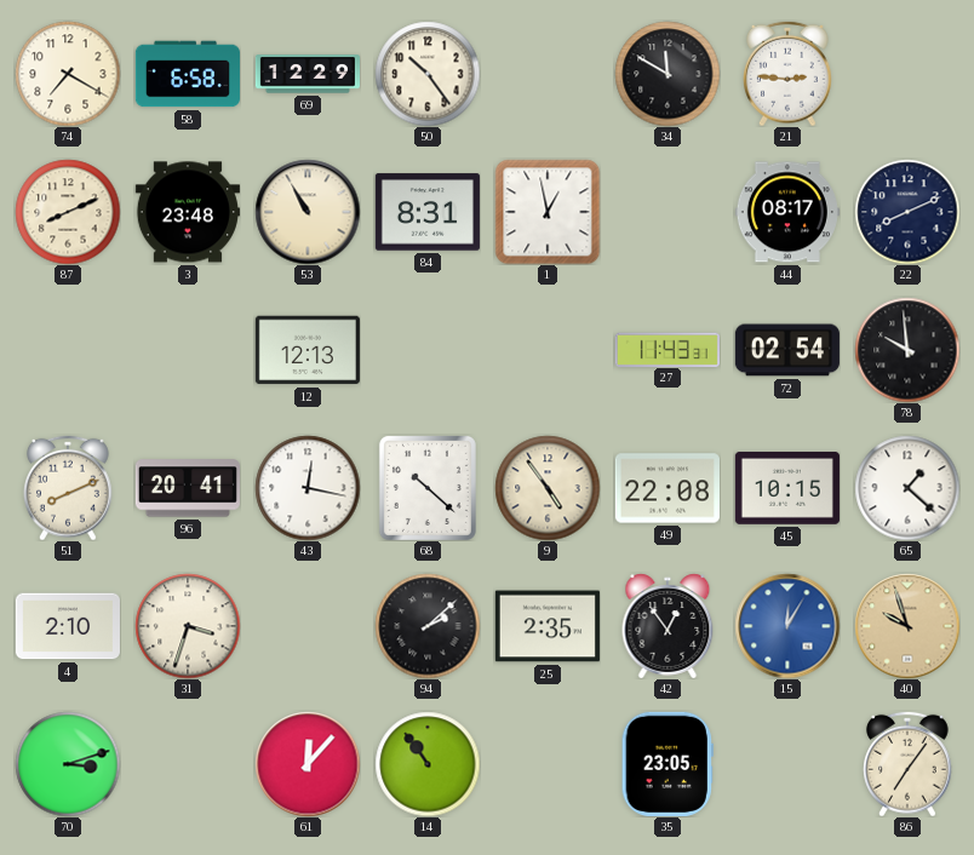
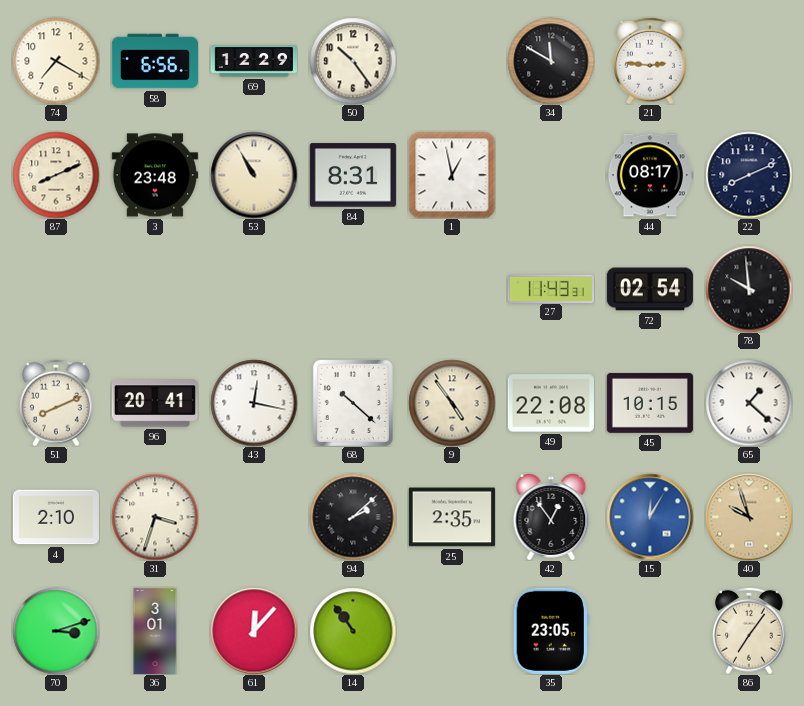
58: 6:58 -> 6:56
12: 12:13 -> none
36: none -> 3:01
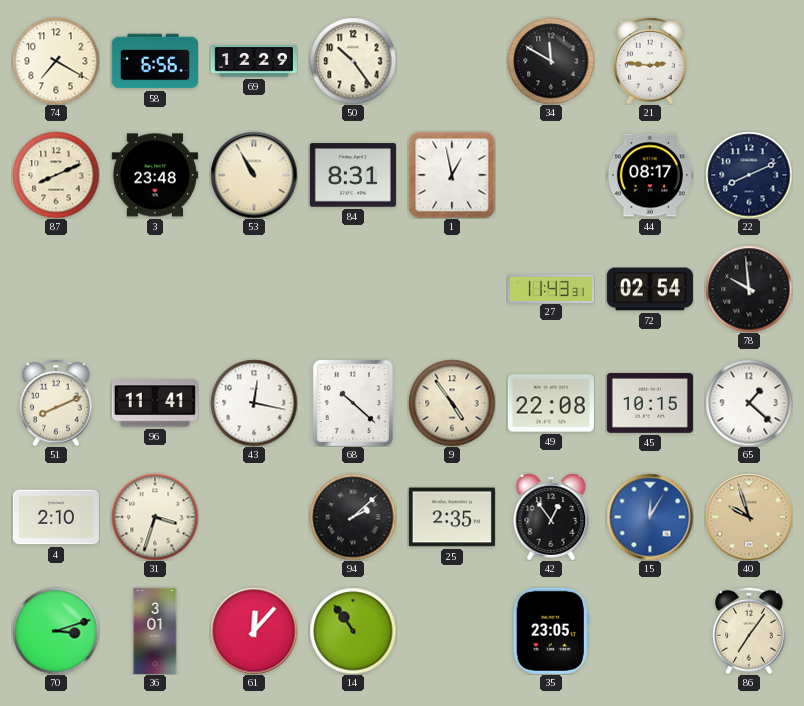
96: 20:41 -> 11:41
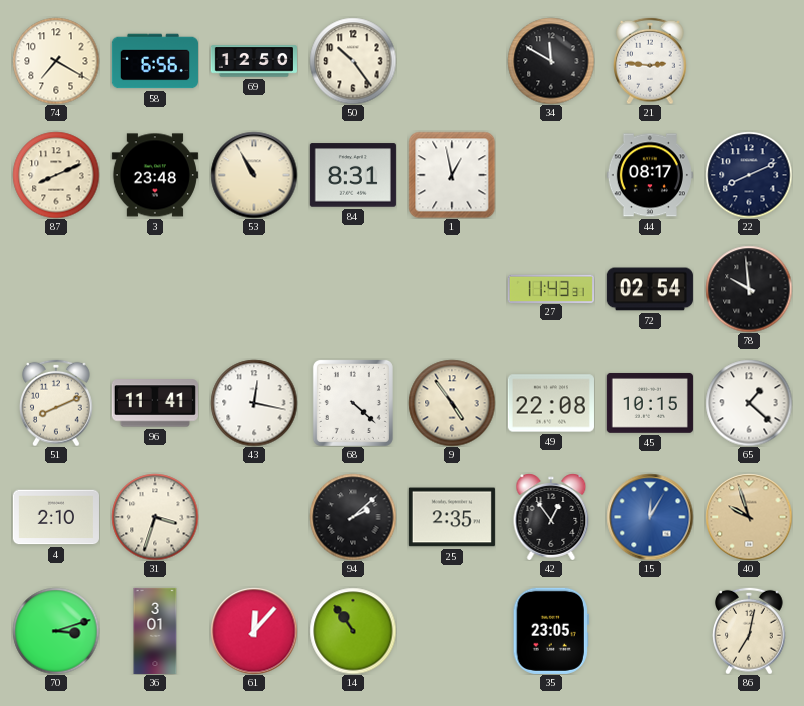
69: 12:29 -> 12:50
68: 10:22 -> 4:22
86: 7:06 -> 7:02
